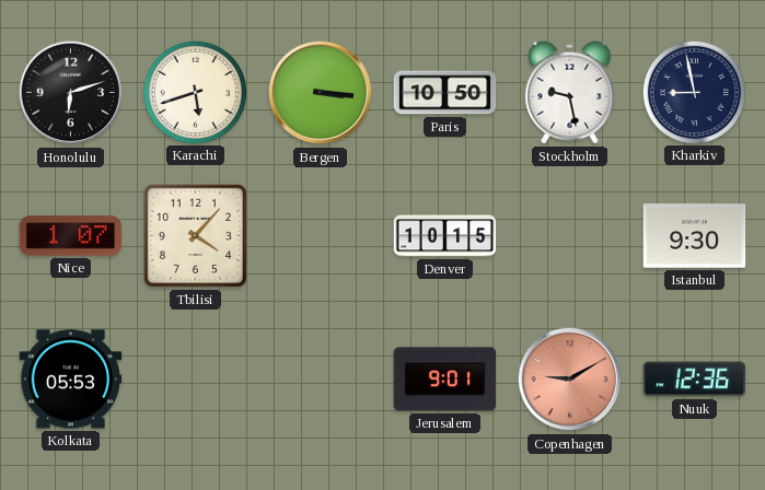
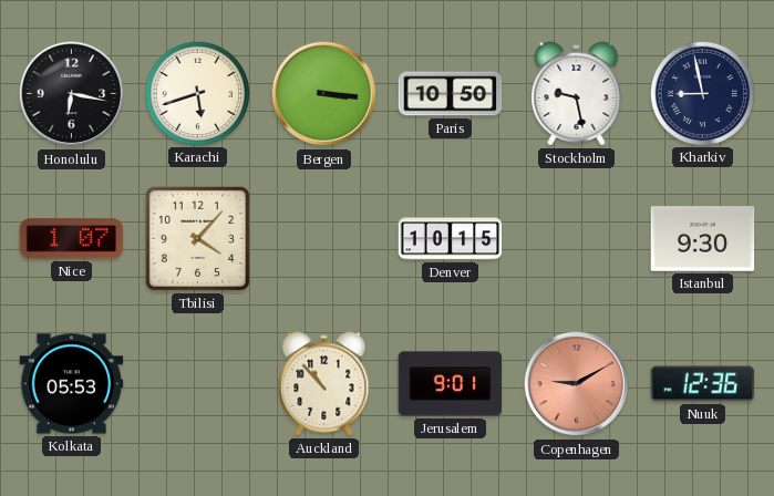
Honolulu: 6:12 -> 6:17
Auckland: none -> 10:53
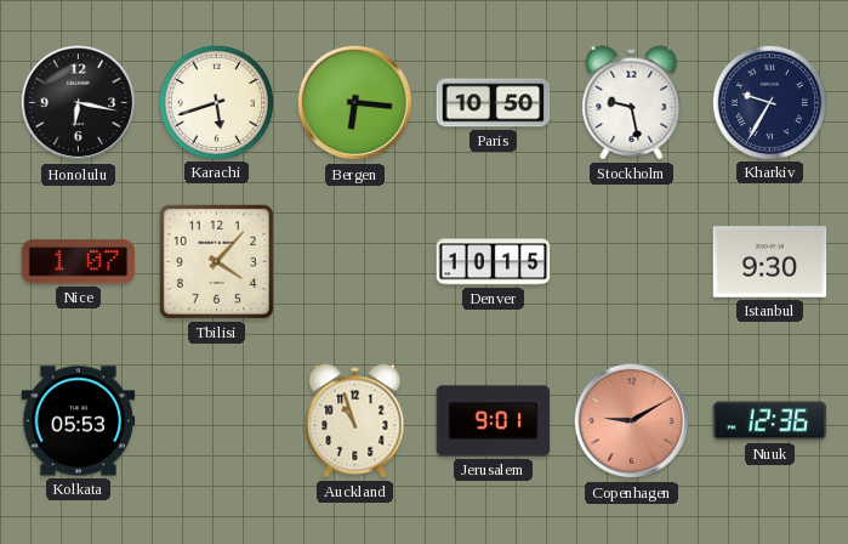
Bergen: 3:16 -> 6:16
Kharkiv: 8:58 -> 9:35
Auckland: 10:53 -> 10:57
